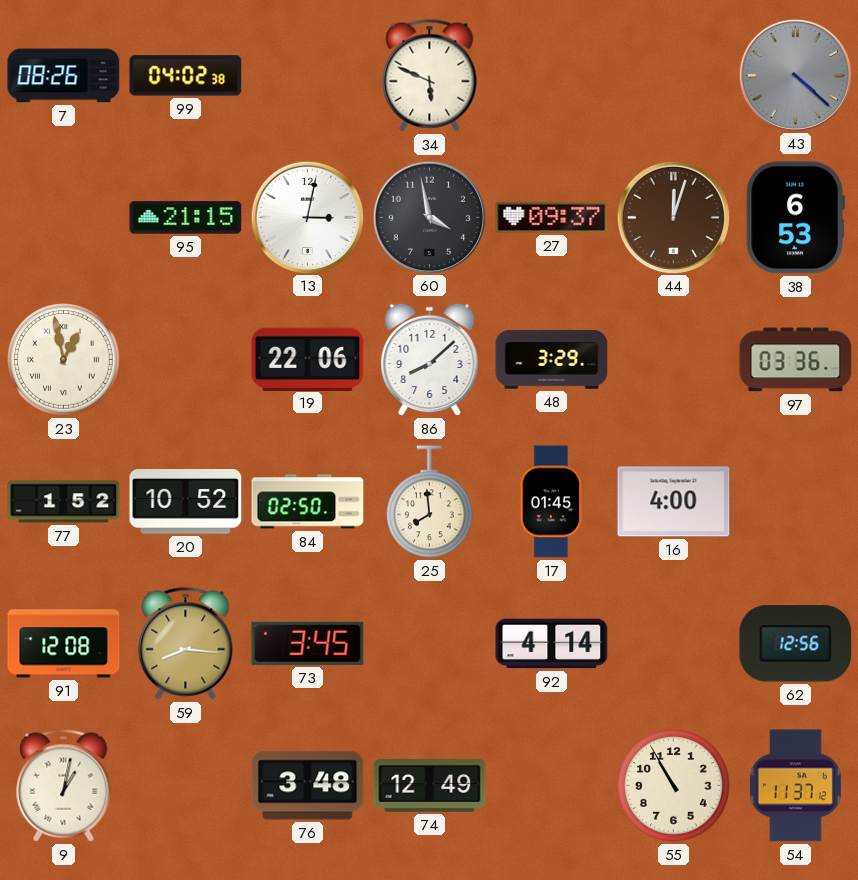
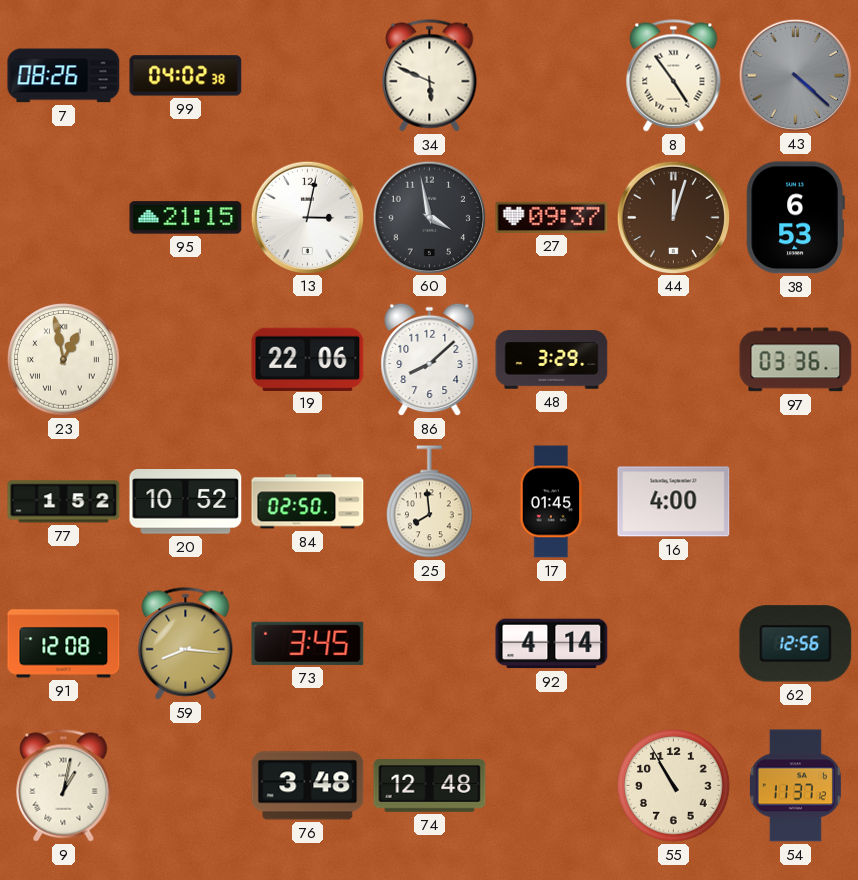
8: none -> 4:54
74: 12:49 -> 12:48
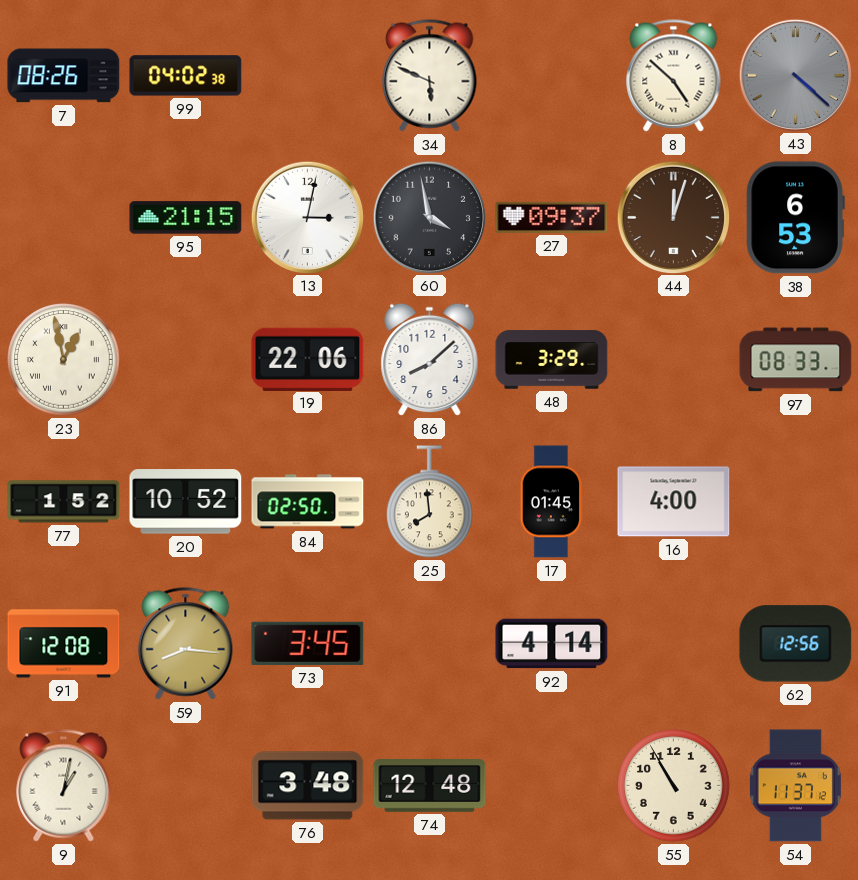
8: 4:54 -> 4:52
97: 03:36 -> 08:33
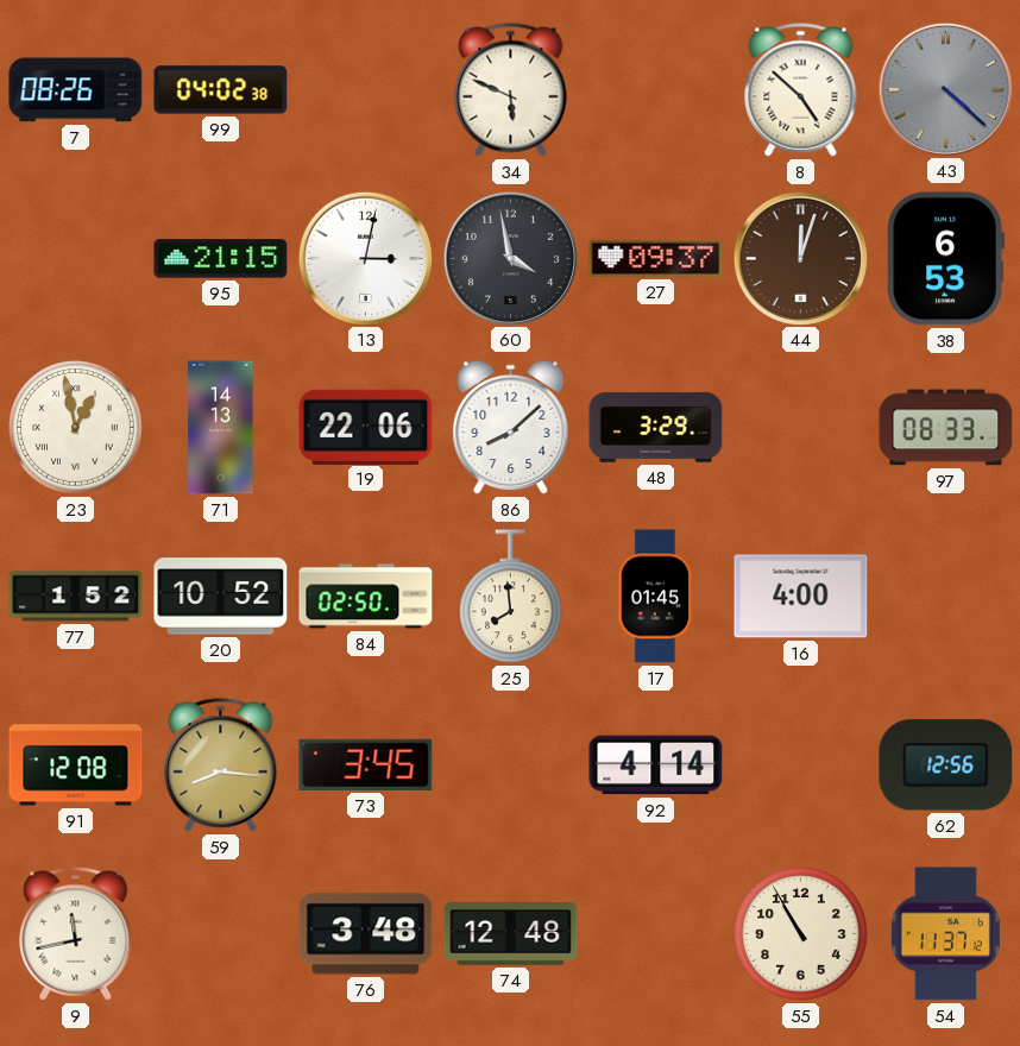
71: none -> 14:13
9: 1:02 -> 11:43
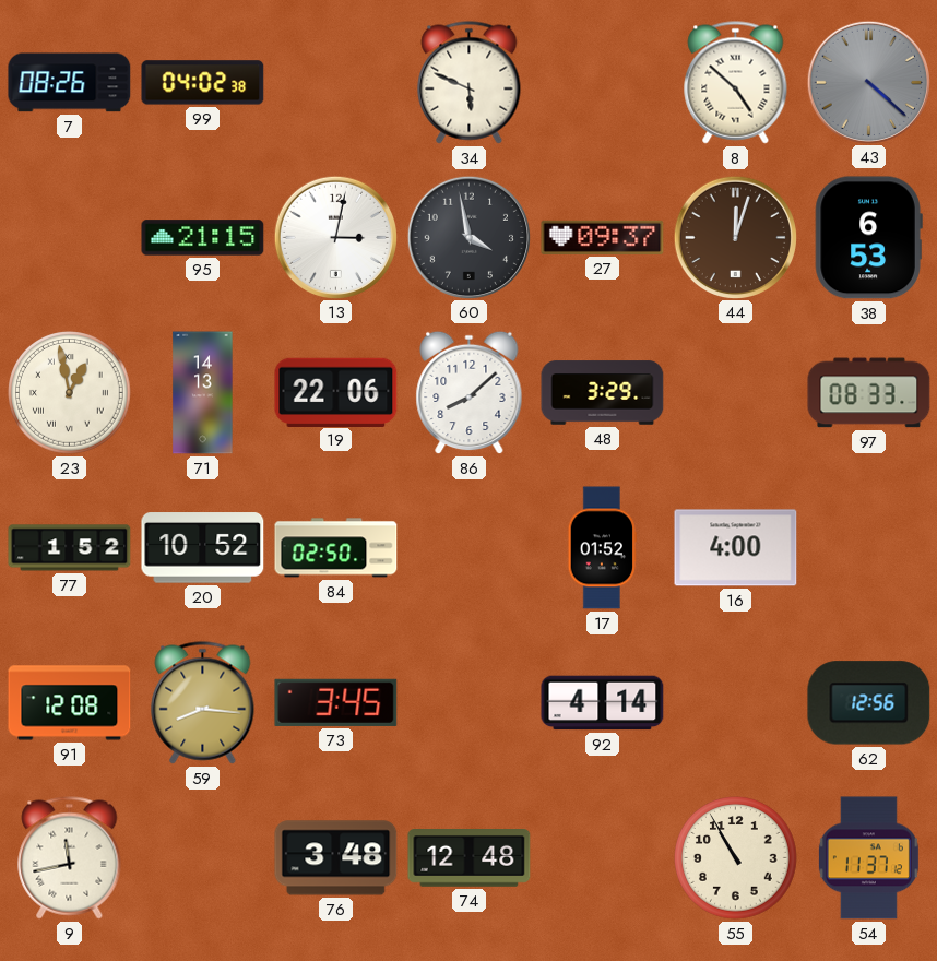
25: 7:59 -> none
17: 01:45 -> 01:52
